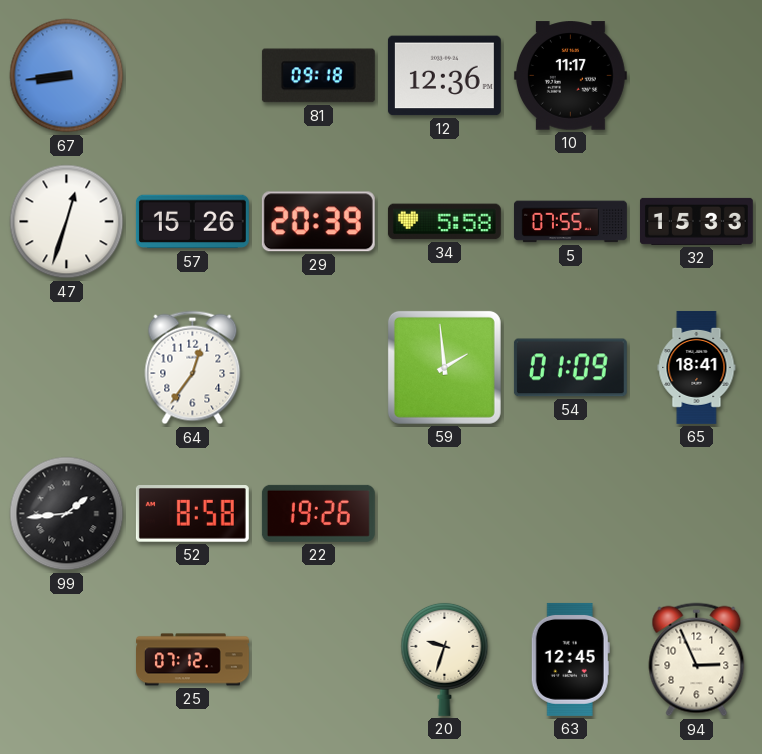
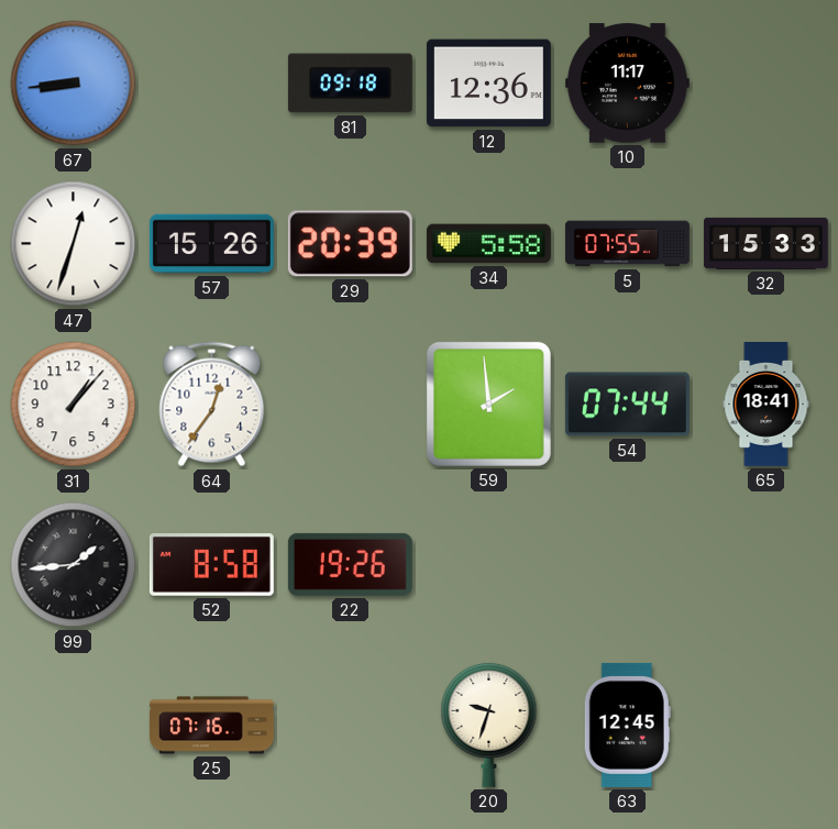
31: none -> 1:07
54: 01:09 -> 07:44
25: 07:12 -> 07:16
94: 2:56 -> none
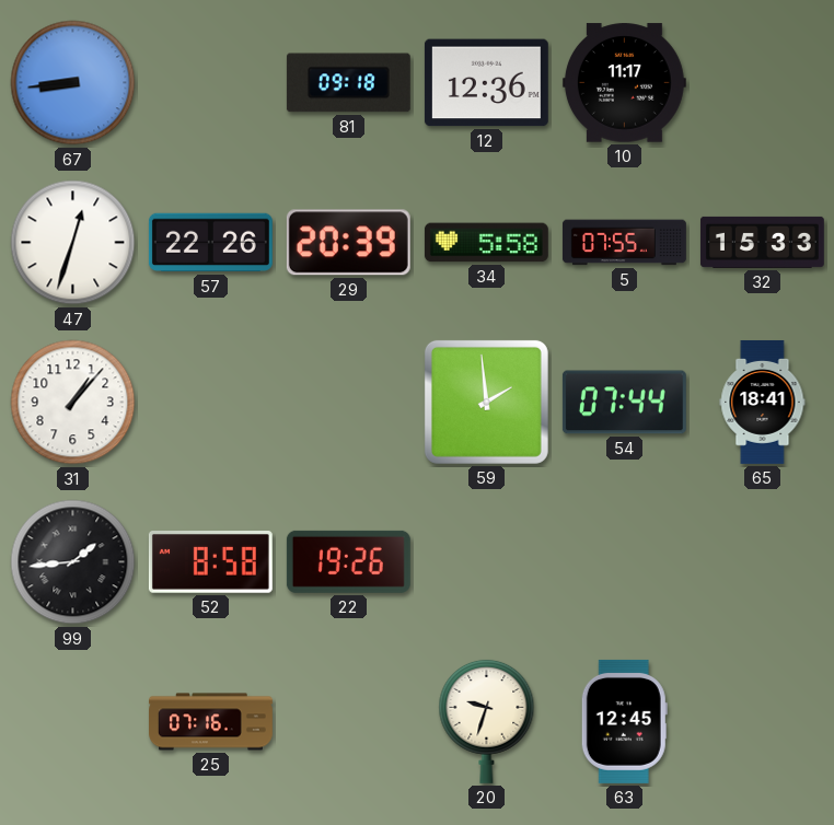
57: 15:26 -> 22:26
64: 12:36 -> none
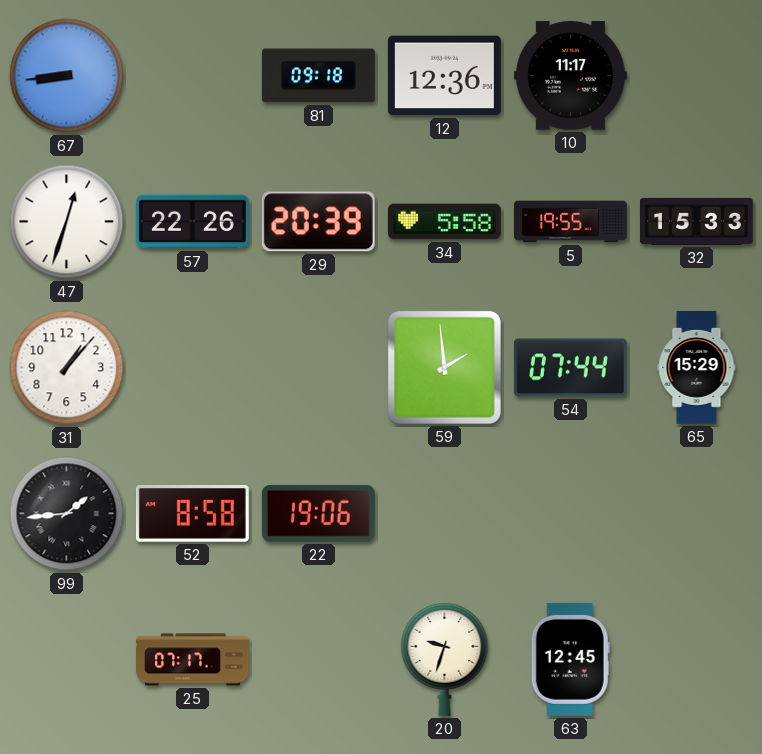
5: 07:55 -> 19:55
65: 18:41 -> 15:29
22: 19:26 -> 19:06
25: 07:16 -> 07:17
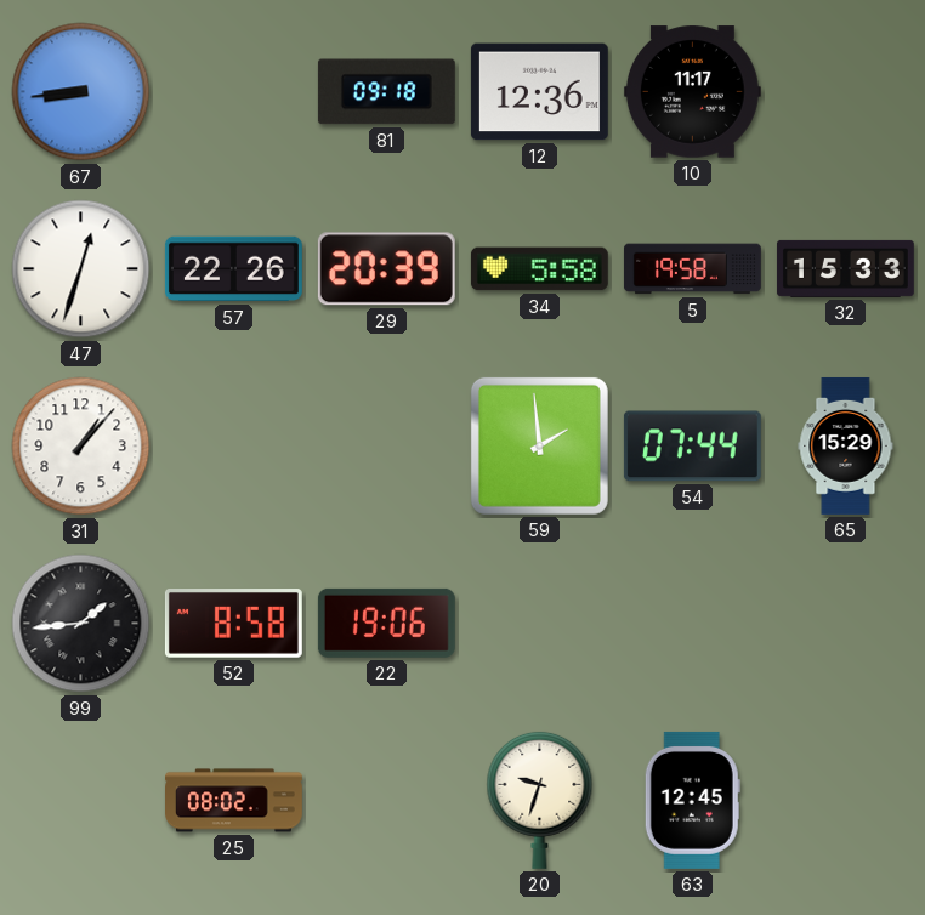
5: 19:55 -> 19:58
25: 07:17 -> 08:02
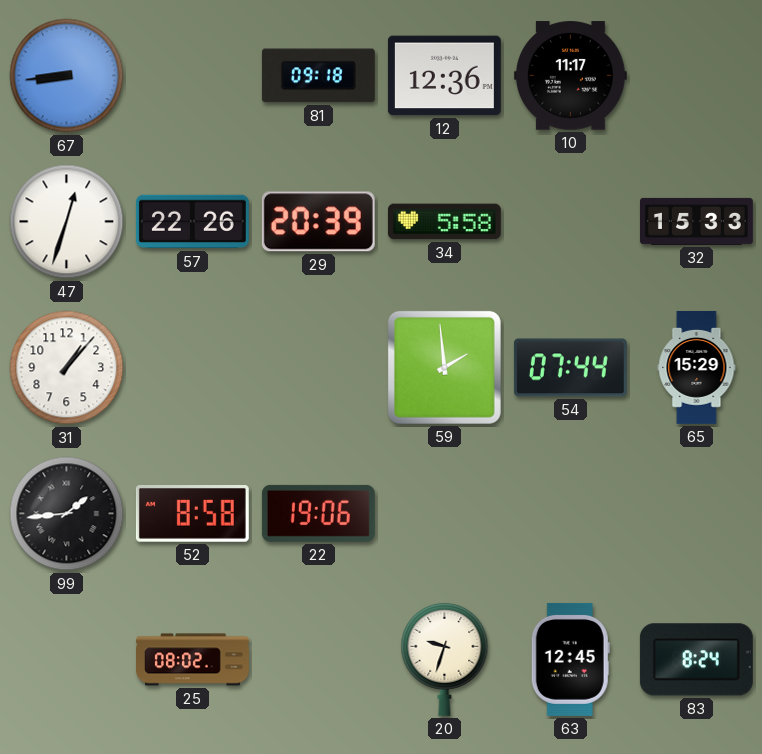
5: 19:58 -> none
83: none -> 8:24
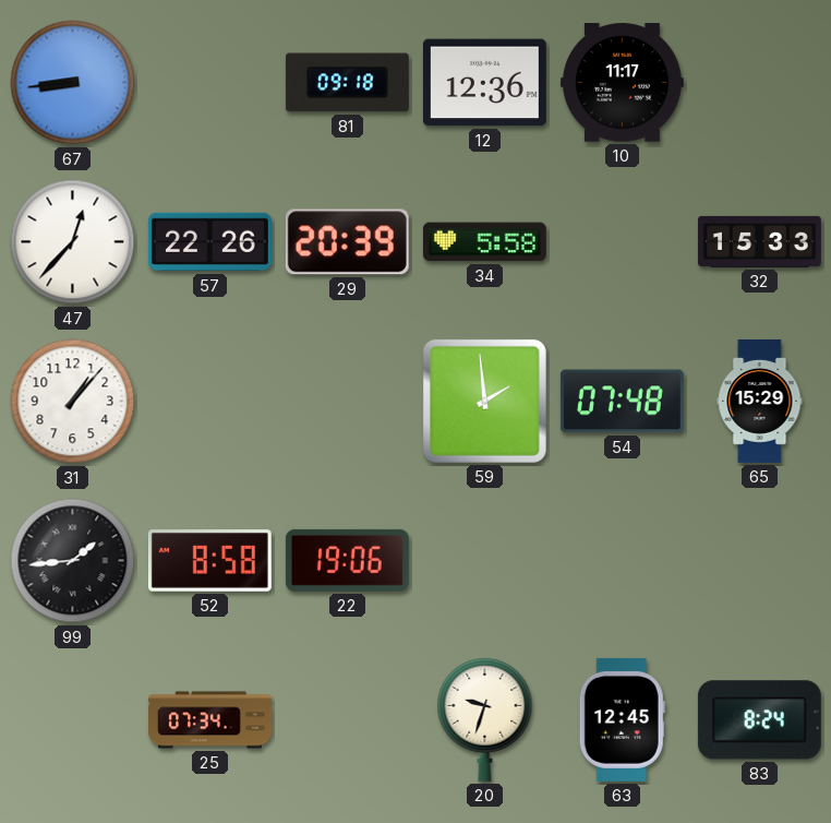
47: 12:33 -> 12:37
54: 07:44 -> 07:48
25: 08:02 -> 07:34
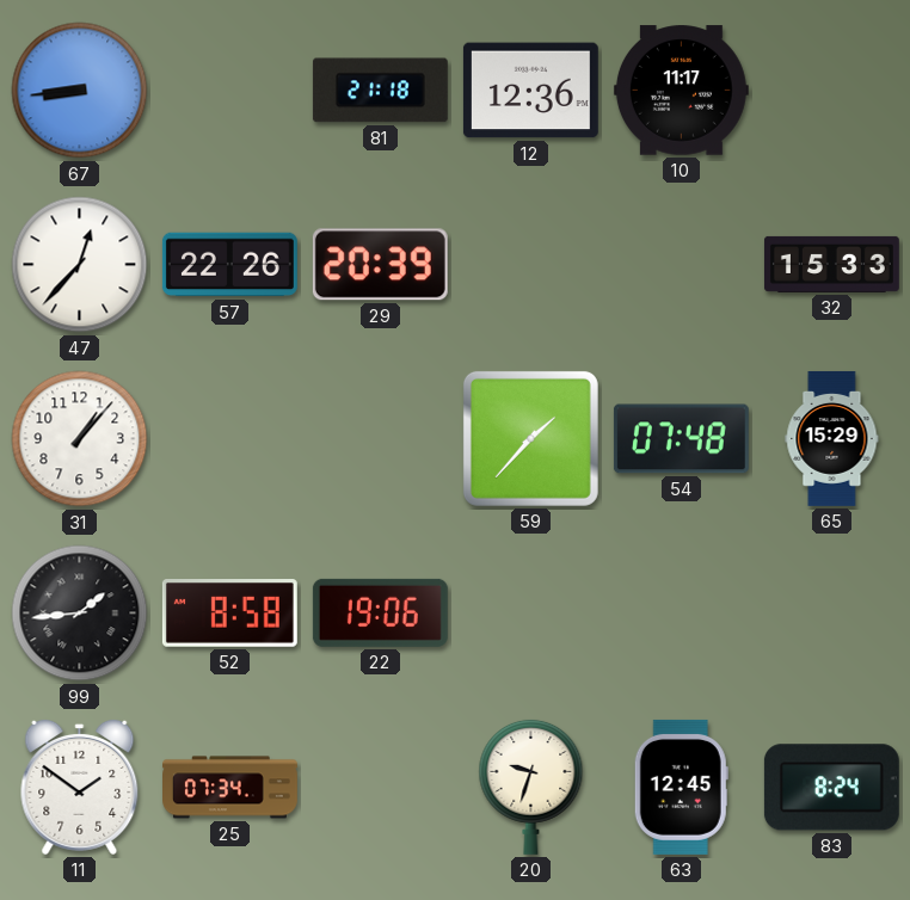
81: 09:18 -> 21:18
34: 5:58 -> none
59: 1:59 -> 1:37
11: none -> 1:51
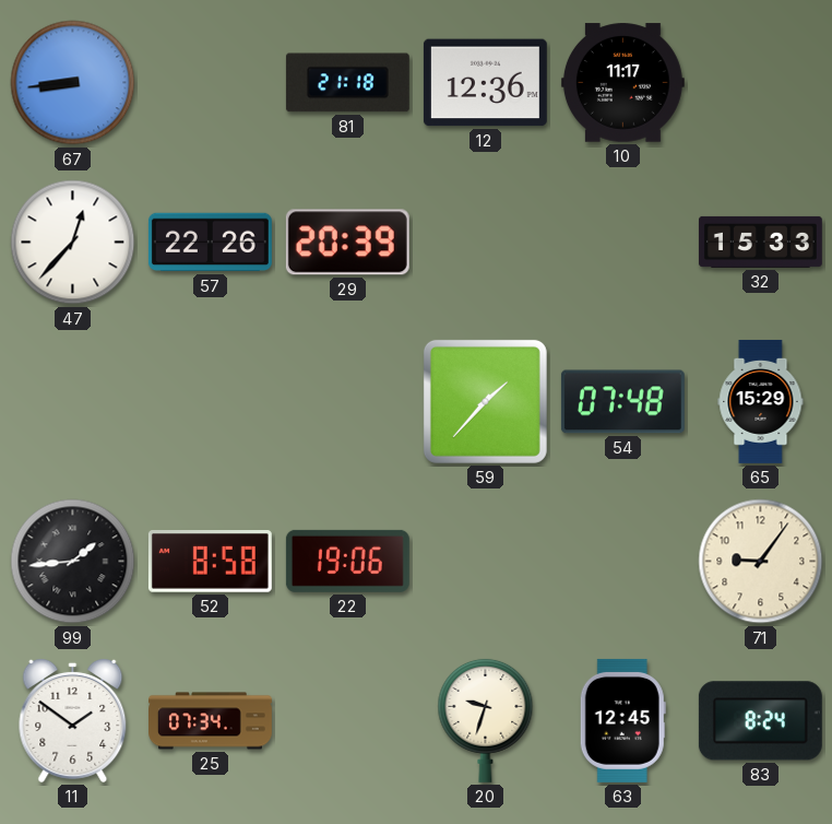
31: 1:07 -> none
71: none -> 9:06
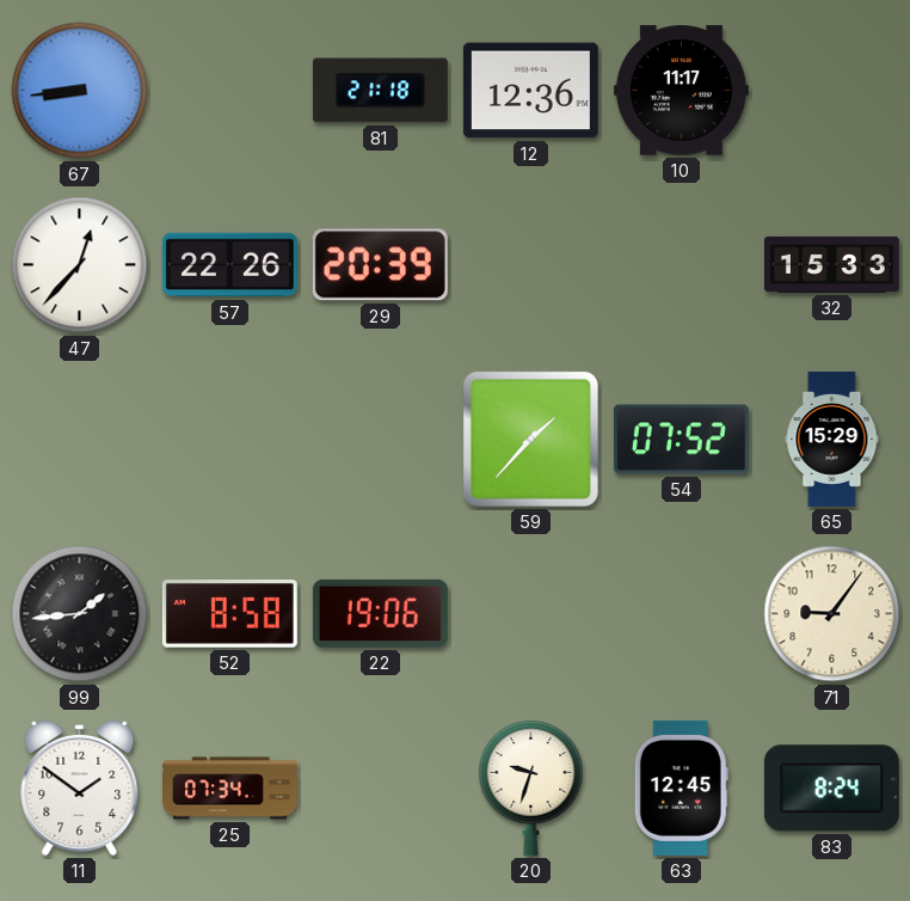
54: 07:48 -> 07:52
